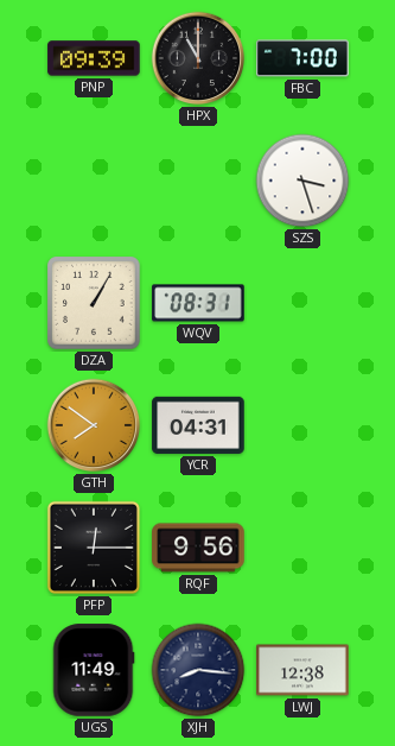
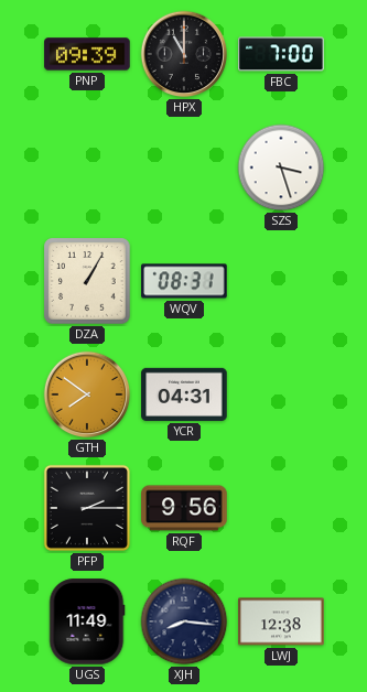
PFP: 12:15 -> 2:15
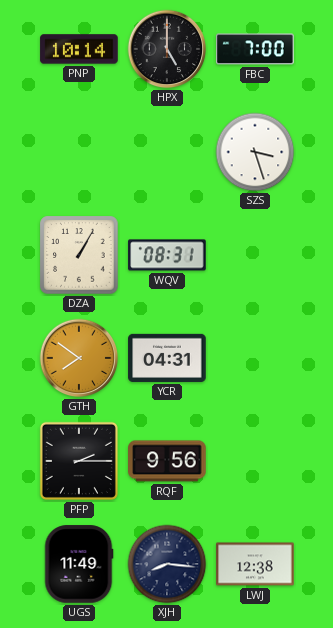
PNP: 09:39 -> 10:14
HPX: 11:00 -> 5:00
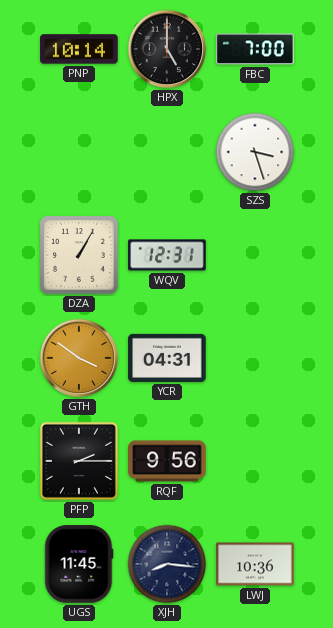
WQV: 08:31 -> 12:31
GTH: 7:51 -> 3:51
UGS: 11:49 -> 11:45
LWJ: 12:38 -> 10:36
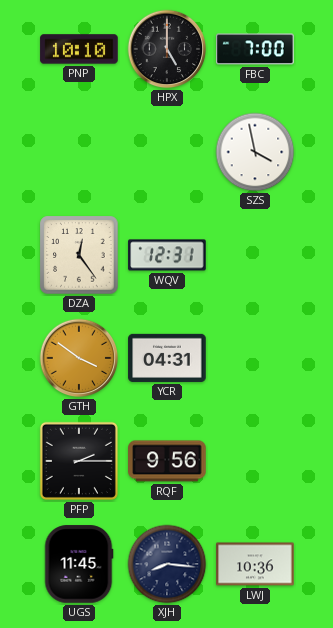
PNP: 10:14 -> 10:10
SZS: 3:27 -> 3:58
DZA: 1:05 -> 12:24
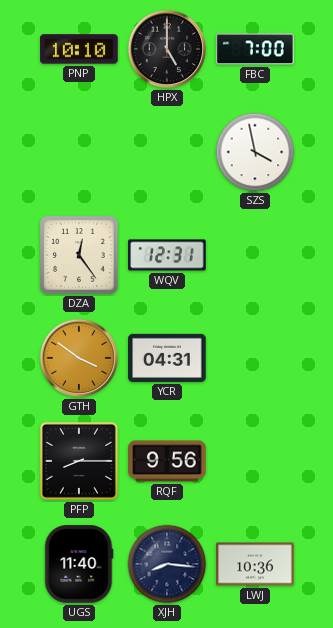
PFP: 2:15 -> 8:15
UGS: 11:45 -> 11:40
